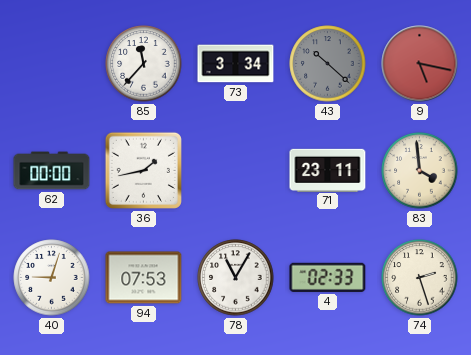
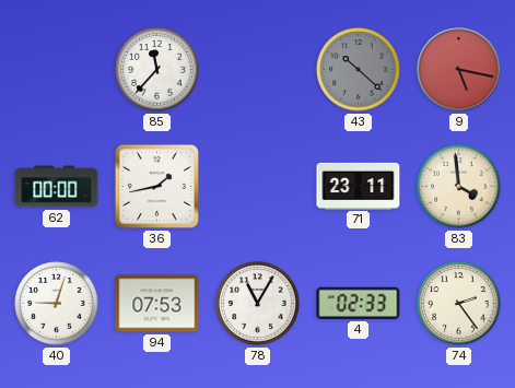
73: 3:34 -> none
74: 2:27 -> 2:24
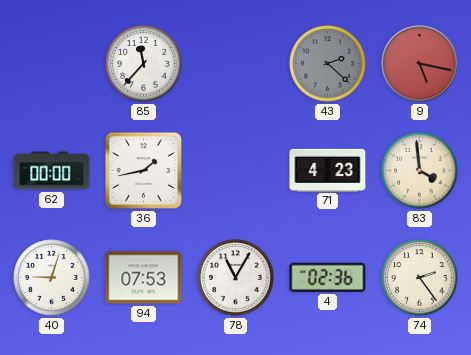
43: 10:22 -> 2:22
71: 23:11 -> 4:23
4: 02:33 -> 02:36
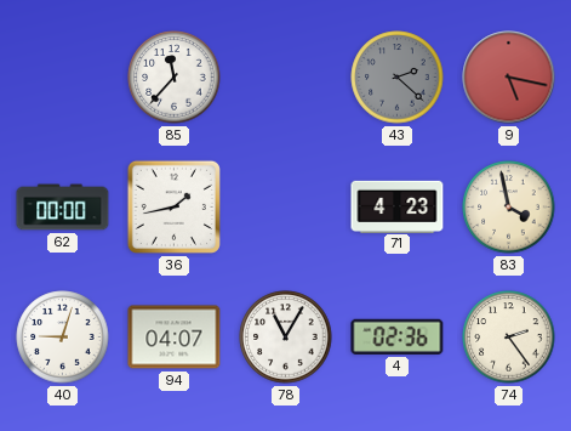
83: 3:59 -> 3:58
94: 07:53 -> 04:07
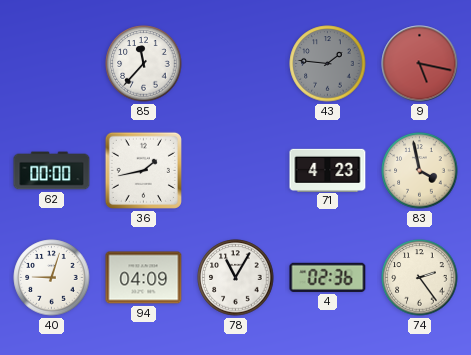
43: 2:22 -> 1:46
94: 04:07 -> 04:09
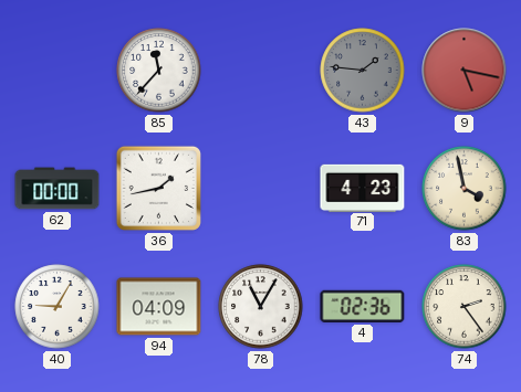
40: 9:03 -> 9:05
